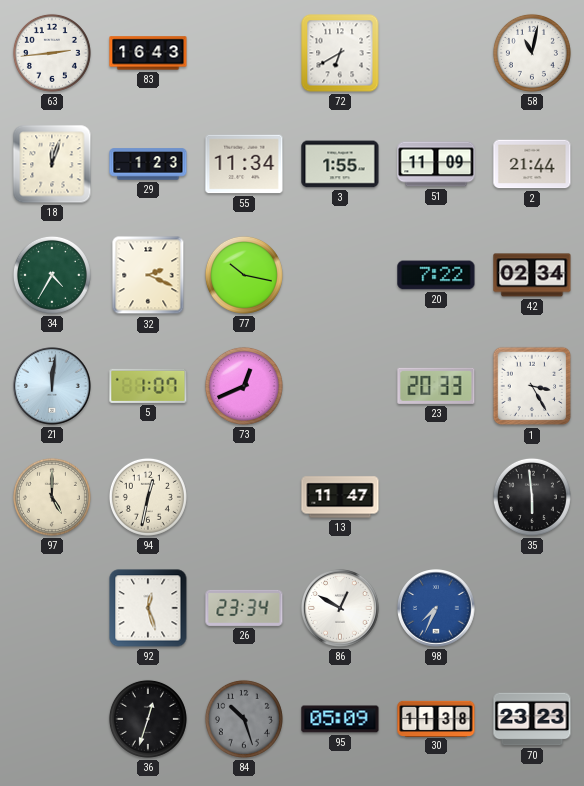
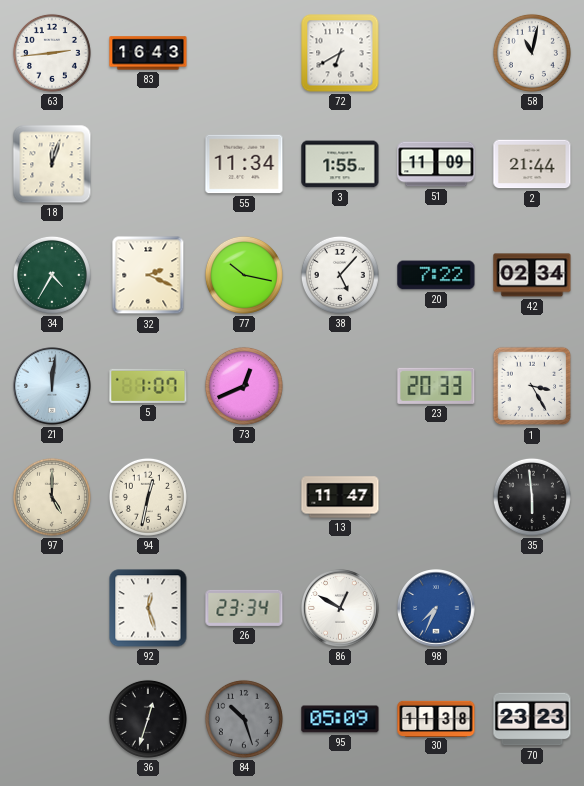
29: 1:23 -> none
38: none -> 5:07
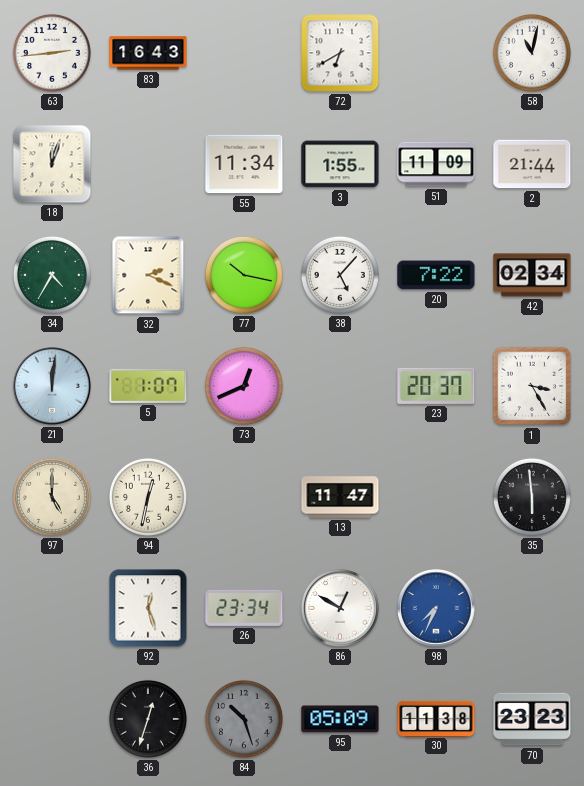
23: 20:33 -> 20:37
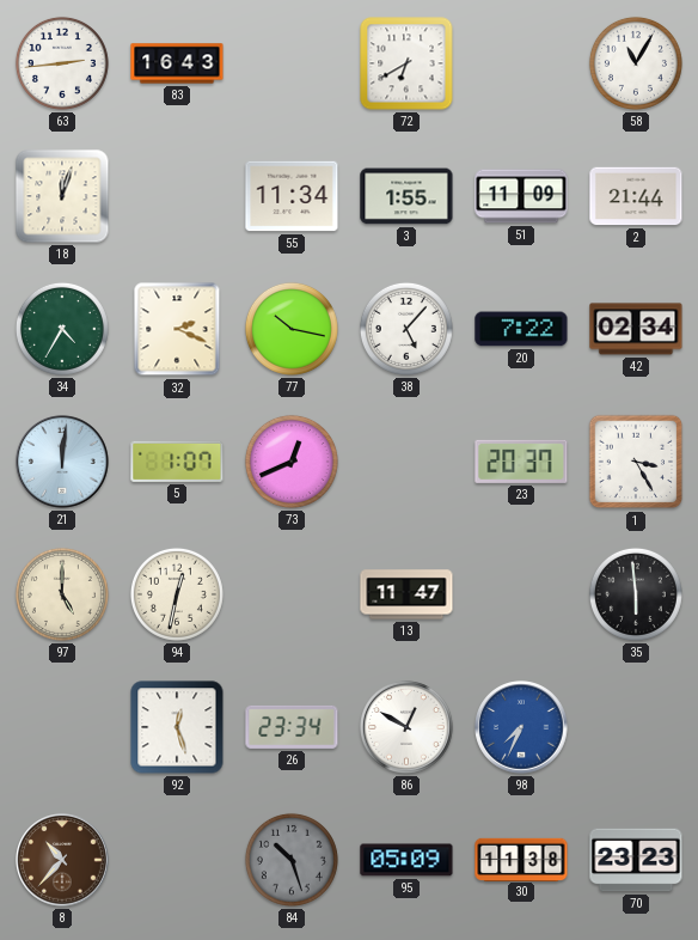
58: 11:02 -> 11:05
8: none -> 10:37
36: 12:33 -> none
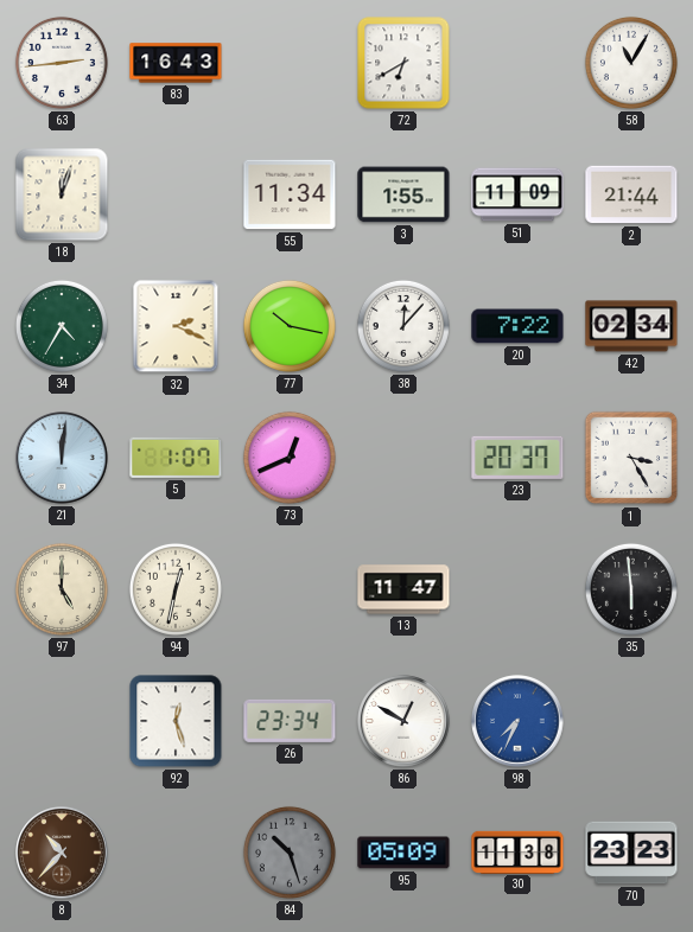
38: 5:07 -> 12:07
